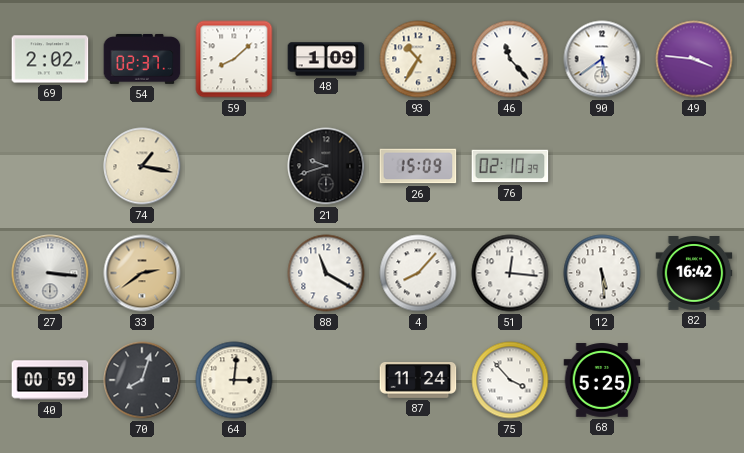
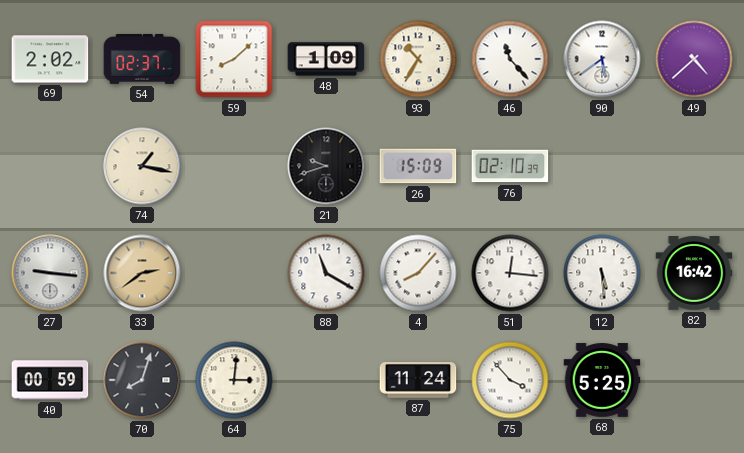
49: 3:46 -> 4:38
27: 3:16 -> 9:16
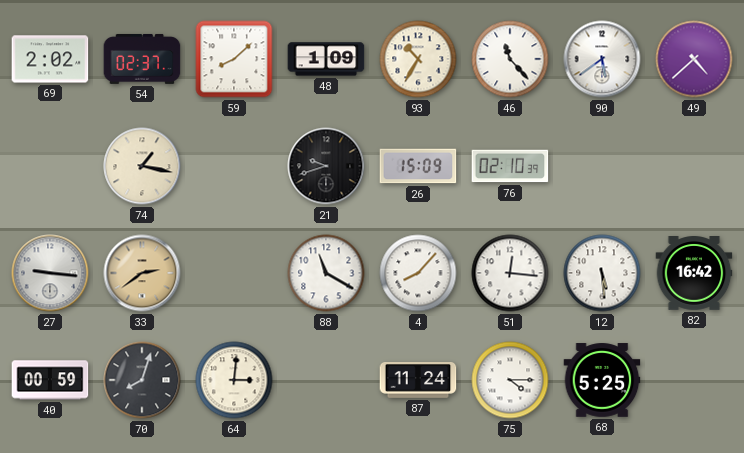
75: 3:53 -> 4:15
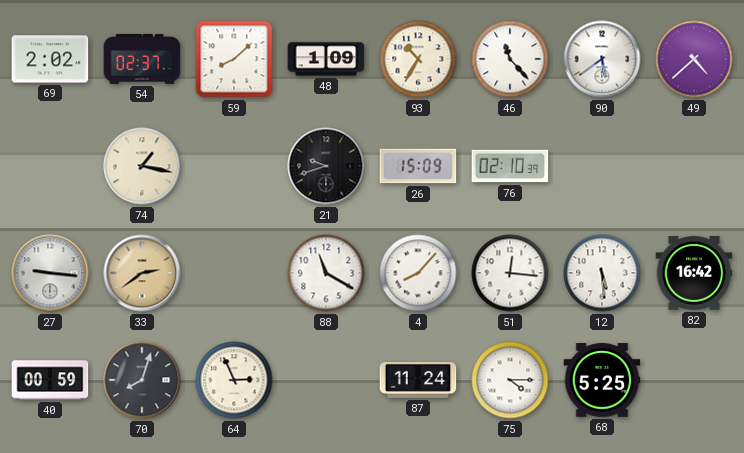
64: 3:01 -> 2:56
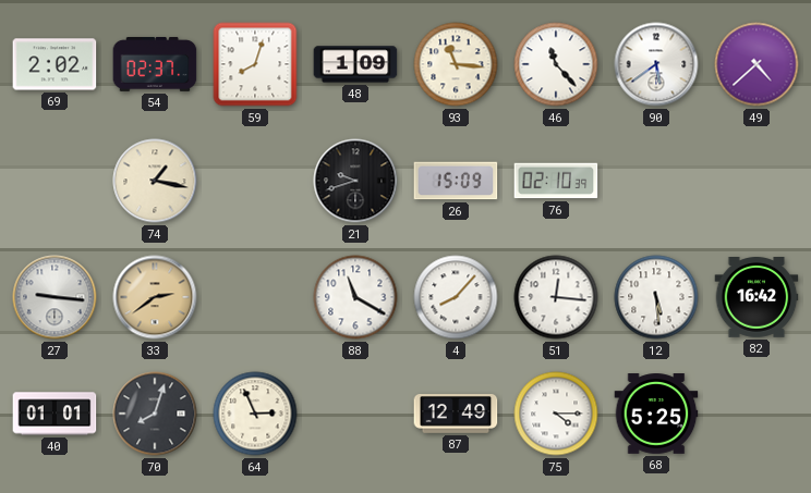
59: 8:08 -> 8:03
93: 10:35 -> 11:16
40: 00:59 -> 01:01
87: 11:24 -> 12:49
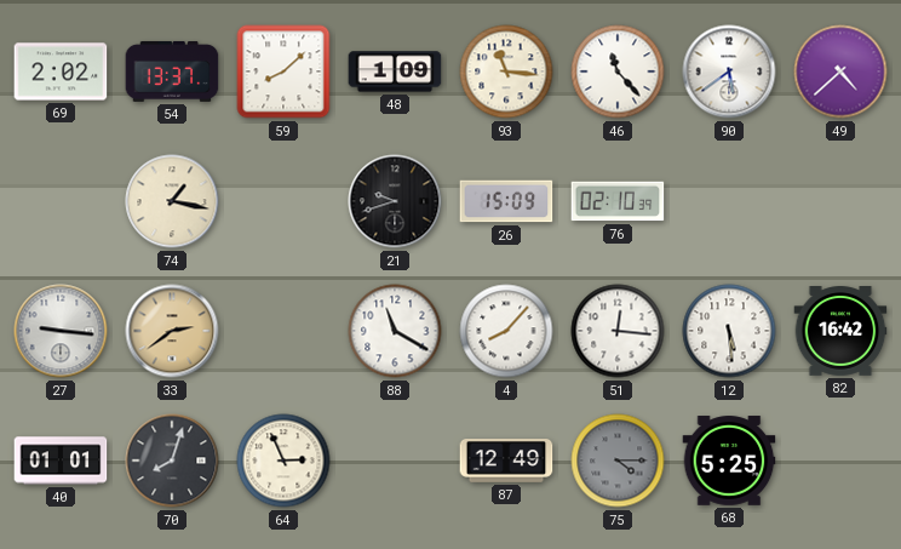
54: 02:37 -> 13:37
59: 8:03 -> 8:08
75 dial: white -> grey
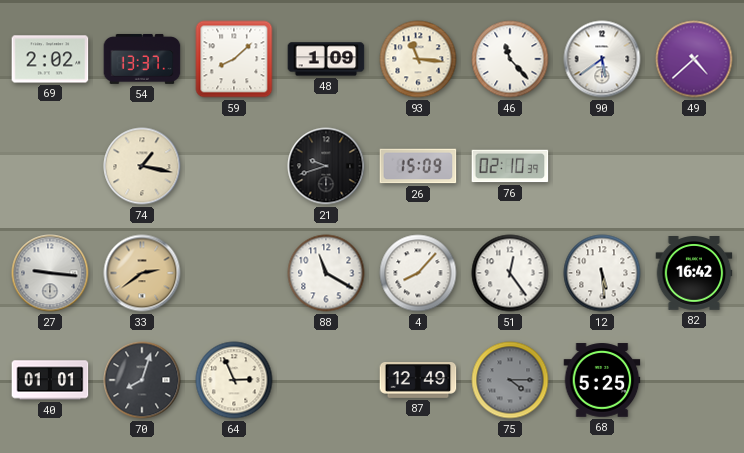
51: 12:16 -> 12:24
